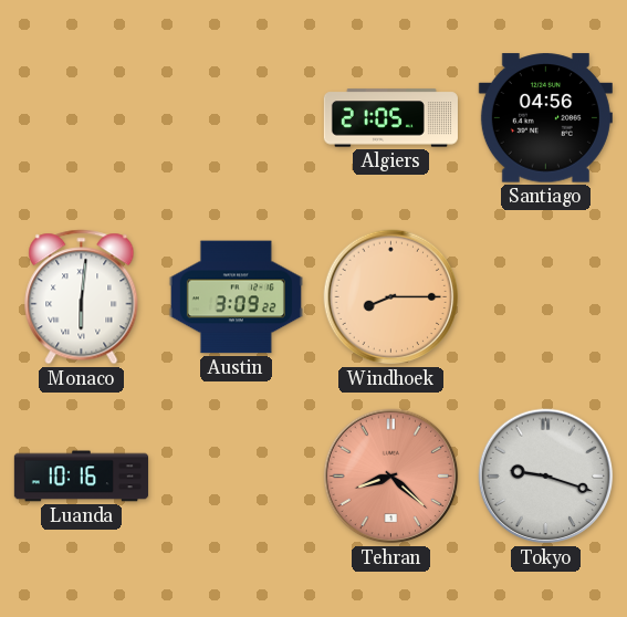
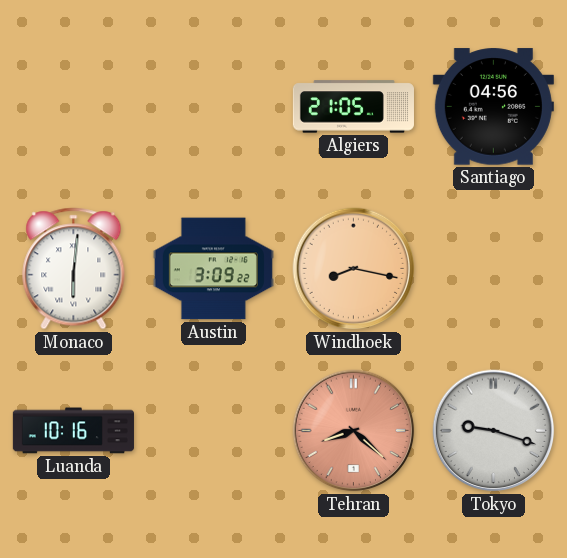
Windhoek: 8:15 -> 8:17
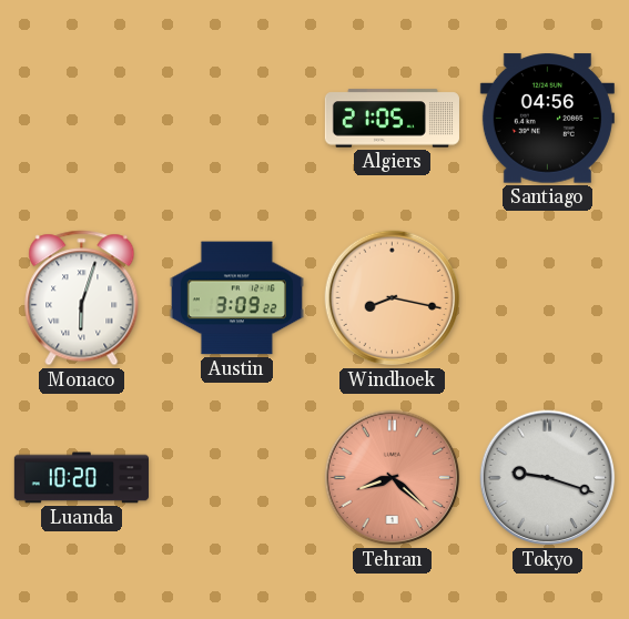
Monaco: 6:01 -> 6:03
Luanda: 10:16 -> 10:20
